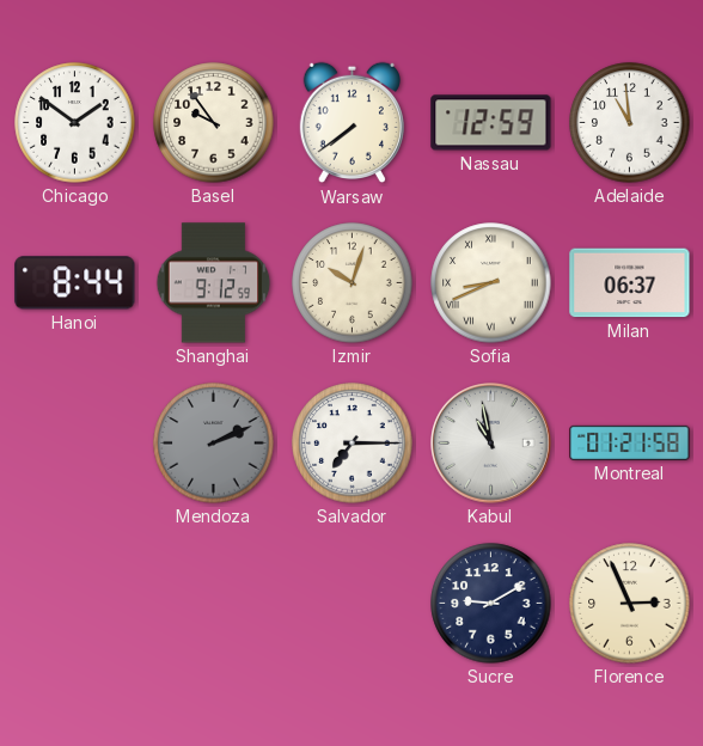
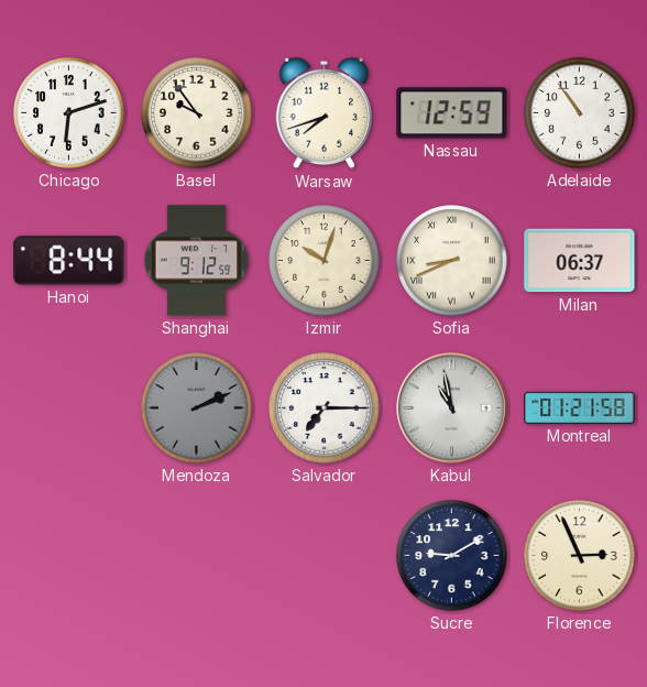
Chicago: 1:51 -> 6:12
Warsaw: 7:39 -> 7:42
Adelaide: 10:59 -> 10:54
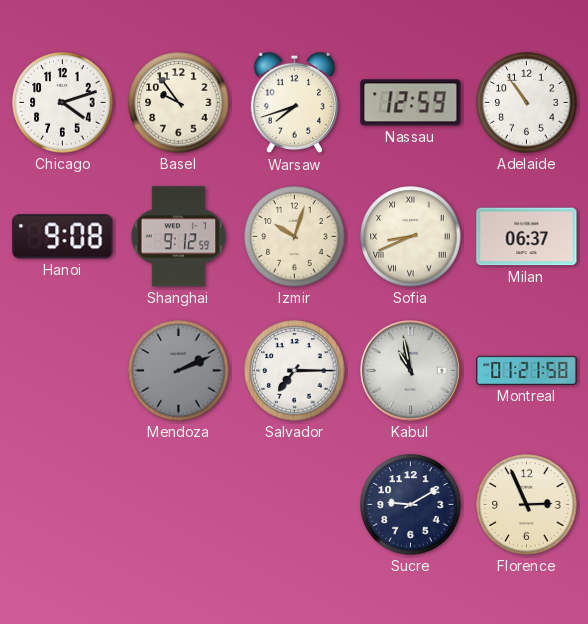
Chicago: 6:12 -> 4:12
Hanoi: 8:44 -> 9:08
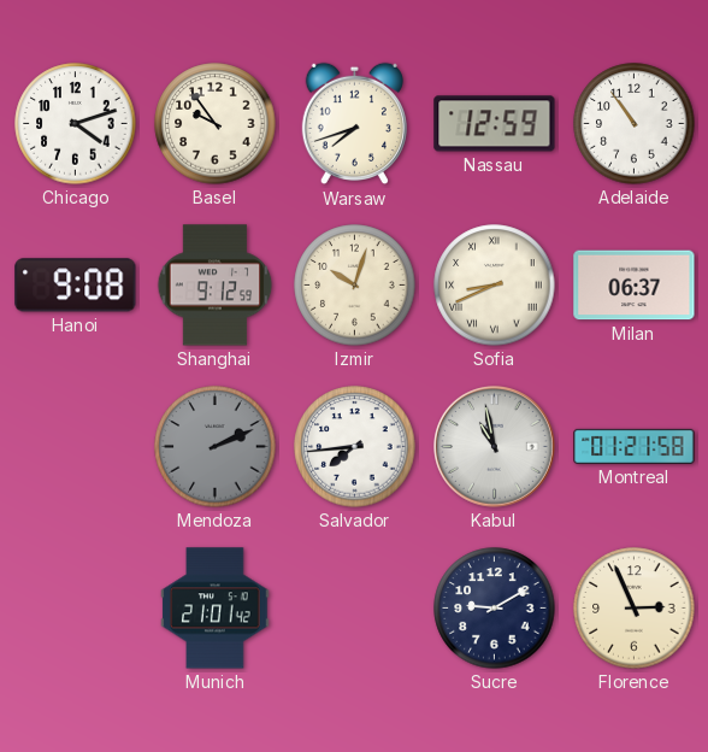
Salvador: 7:15 -> 7:44
Munich: none -> 21:01
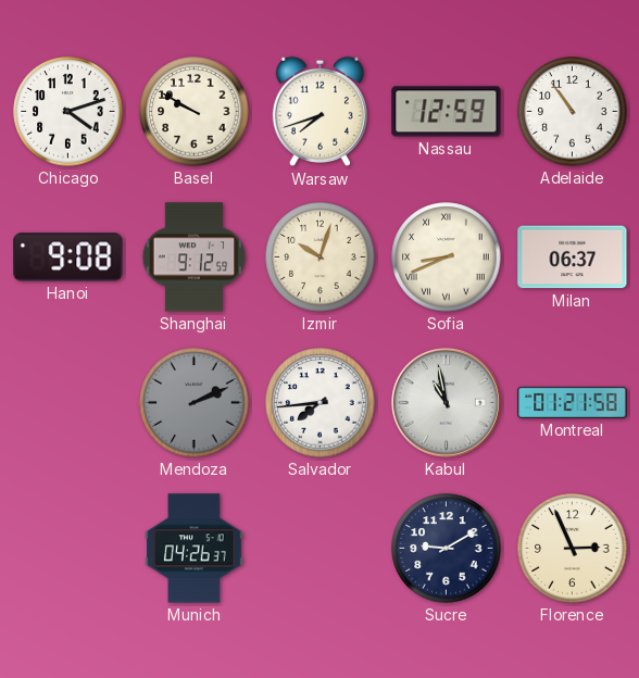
Basel: 9:54 -> 9:50
Munich: 21:01 -> 04:26
